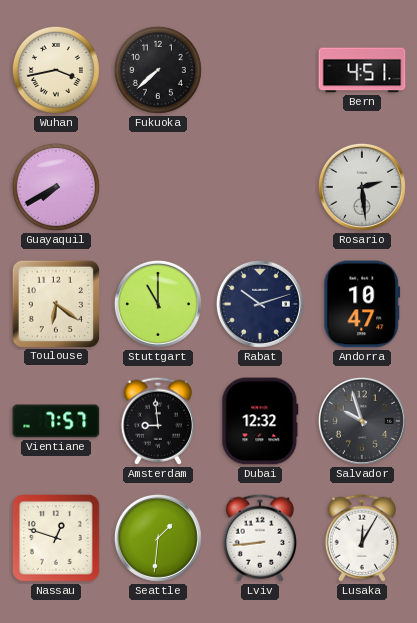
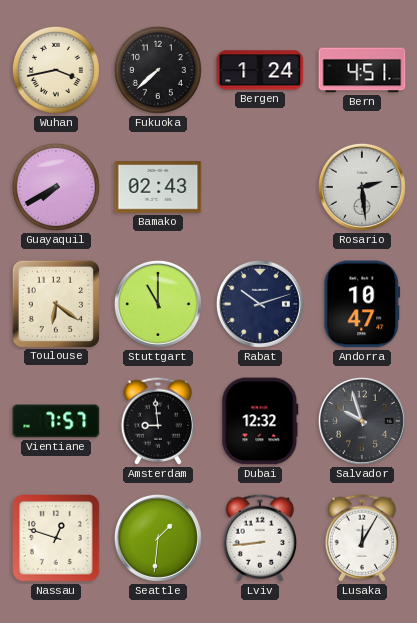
Bergen: none -> 1:24
Bamako: none -> 02:43
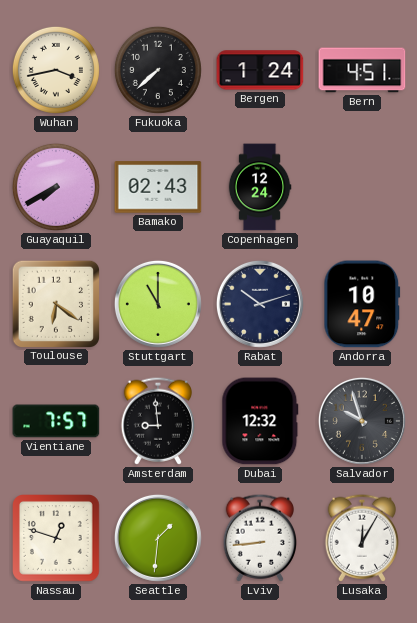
Copenhagen: none -> 12:24
Rosario: 2:29 -> none
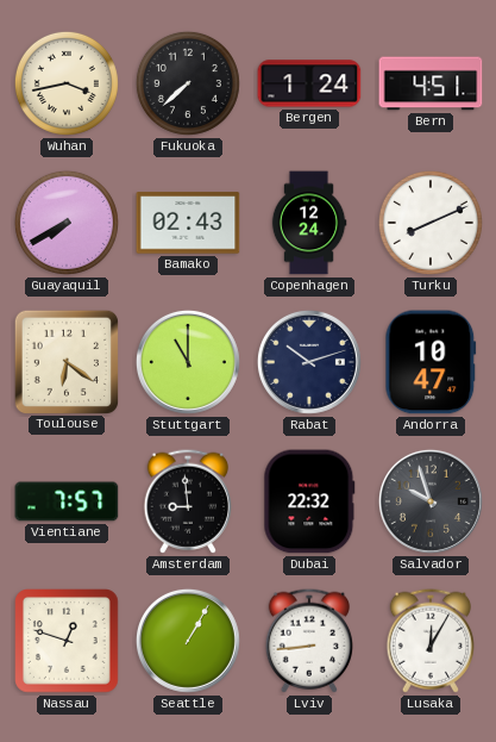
Turku: none -> 8:11
Dubai: 12:32 -> 22:32
Seattle: 1:31 -> 1:05
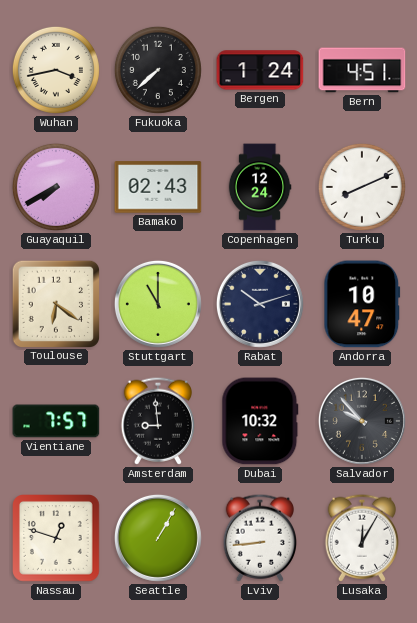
Dubai: 22:32 -> 10:32
Salvador: 9:57 -> 9:53
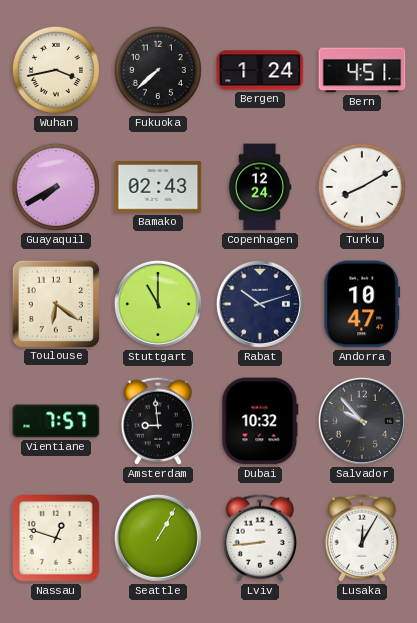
Turku: 8:11 -> 8:10
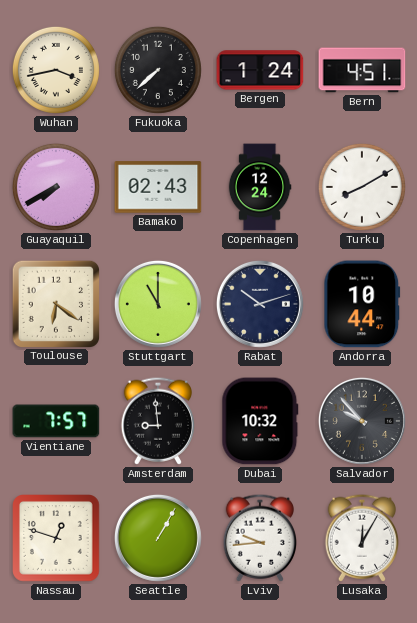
Andorra: 10:47 -> 10:44
Lviv: 8:44 -> 9:44
